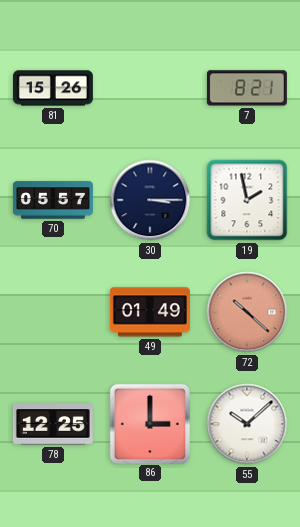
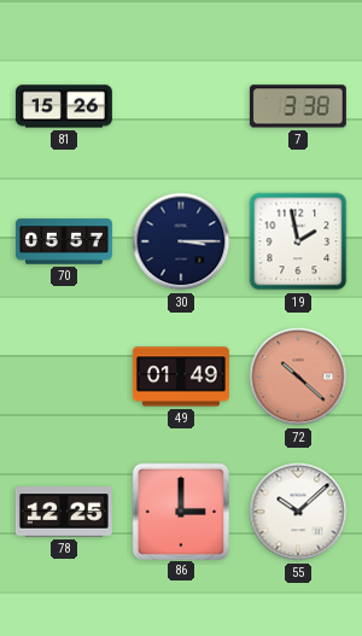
7: 8:21 -> 3:38
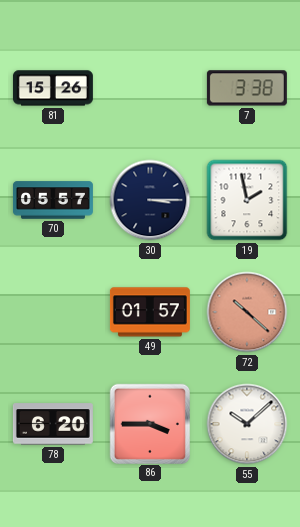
49: 01:49 -> 01:57
78: 12:25 -> 6:20
86: 3:00 -> 3:45
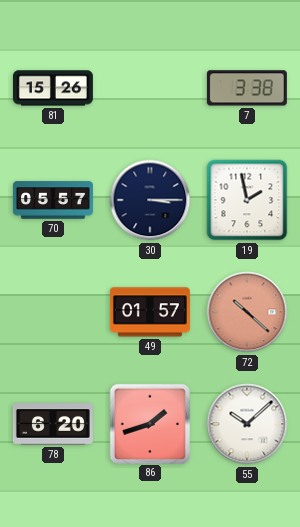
86: 3:45 -> 1:42
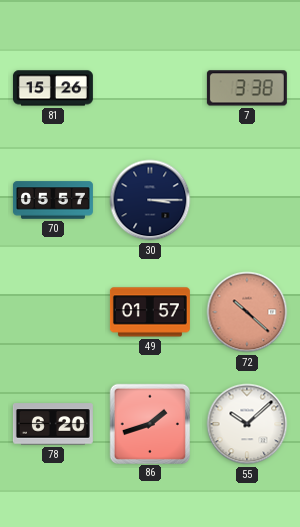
19: 1:58 -> none
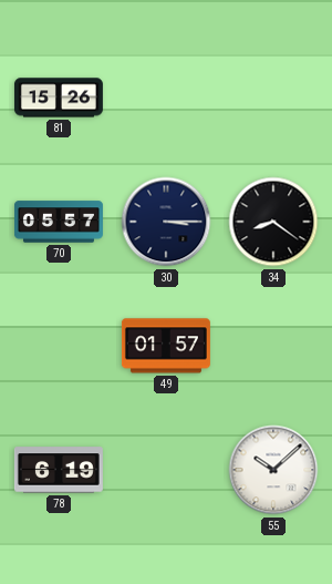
7: 3:38 -> none
34: none -> 8:21
72: 10:22 -> none
78: 6:20 -> 6:19
86: 1:42 -> none
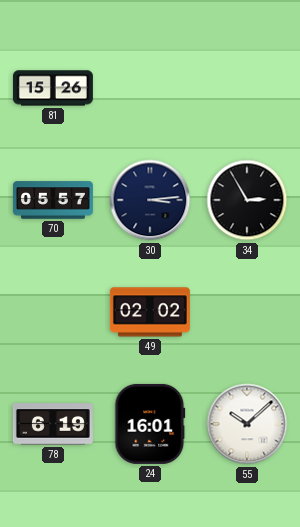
30: 3:15 -> 3:14
34: 8:21 -> 2:55
49: 01:57 -> 02:02
24: none -> 16:01
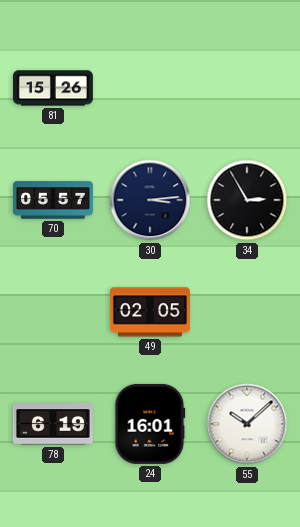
49: 02:02 -> 02:05
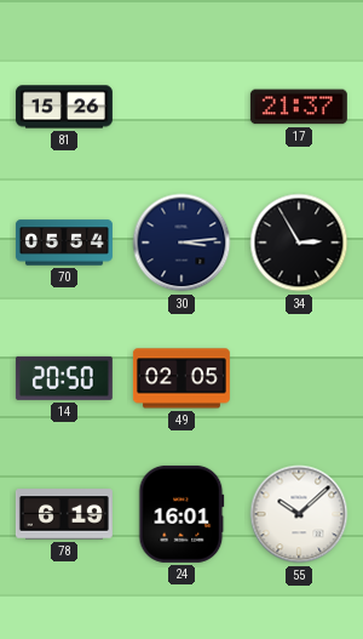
17: none -> 21:37
70: 05:57 -> 05:54
14: none -> 20:50
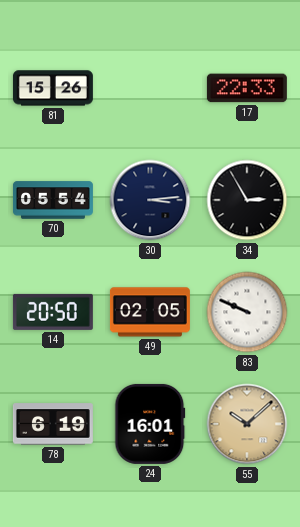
17: 21:37 -> 22:33
83: none -> 9:49
55 dial: white -> champagne
